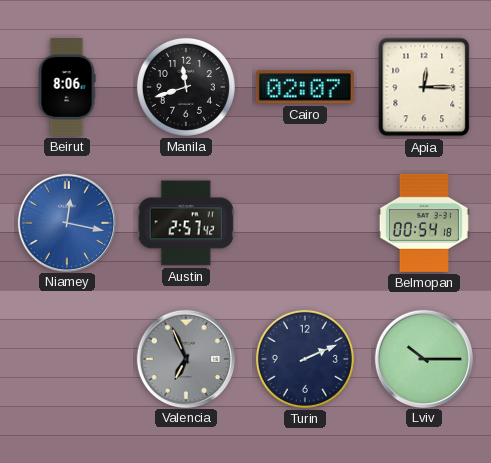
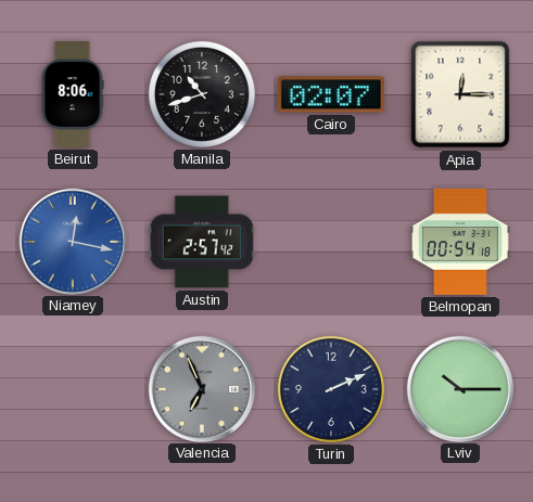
Manila: 11:42 -> 10:42
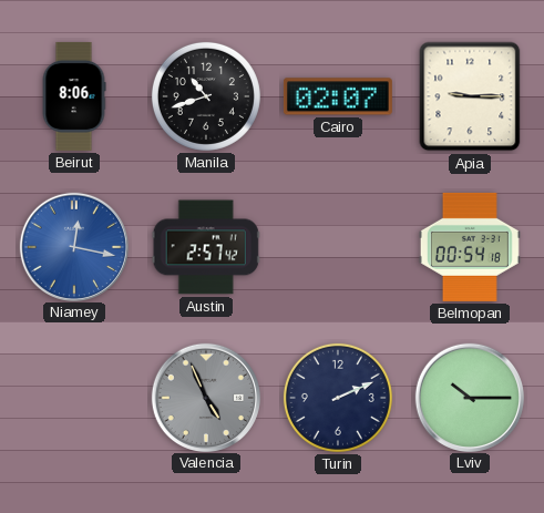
Apia: 12:15 -> 9:15
Valencia: 6:56 -> 4:56
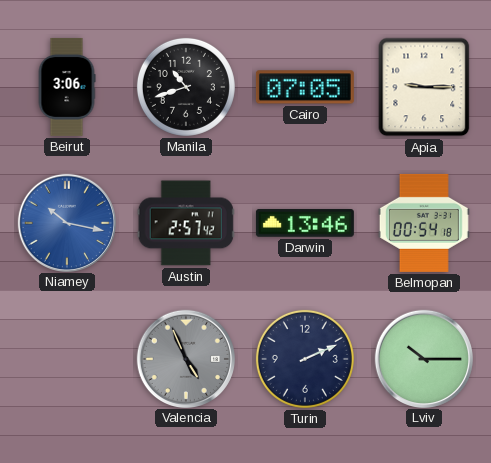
Beirut: 8:06 -> 3:06
Cairo: 02:07 -> 07:05
Niamey: 12:17 -> 10:17
Darwin: none -> 13:46
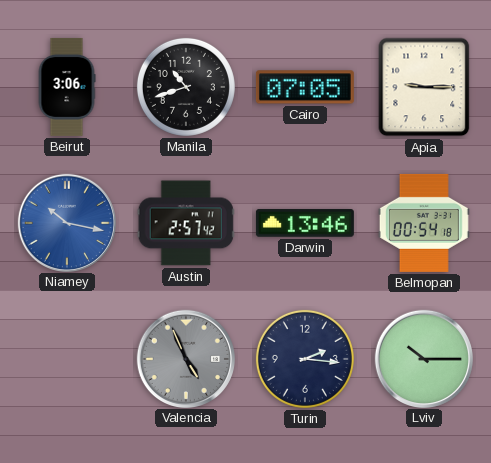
Turin: 2:11 -> 2:16
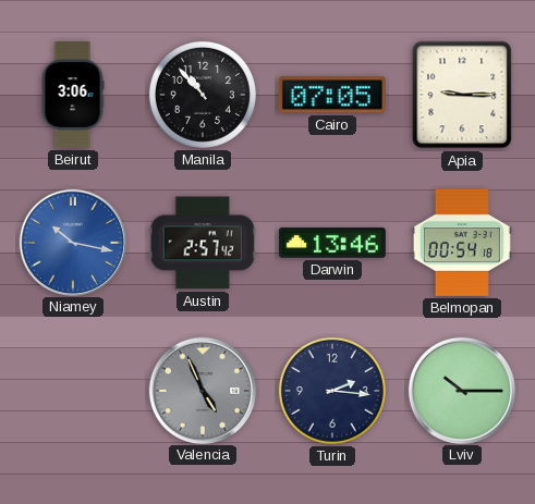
Manila: 10:42 -> 10:53
